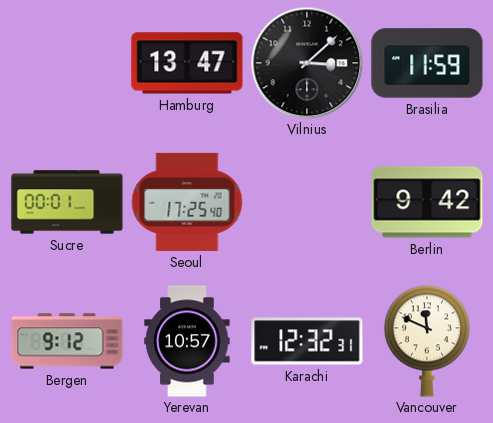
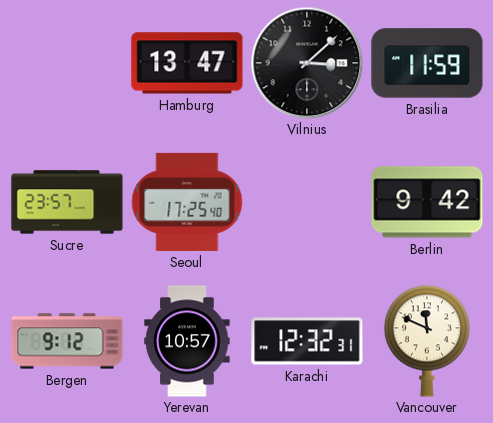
Sucre: 00:01 -> 23:57
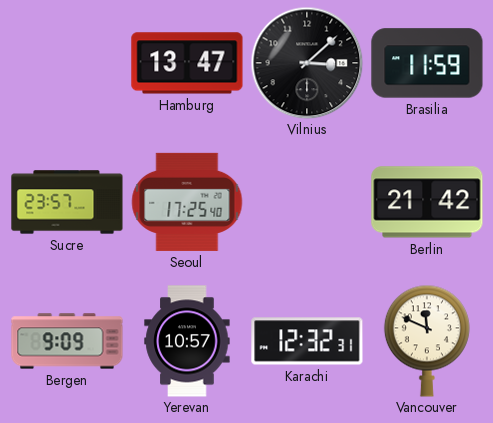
Berlin: 9:42 -> 21:42
Bergen: 9:12 -> 9:09
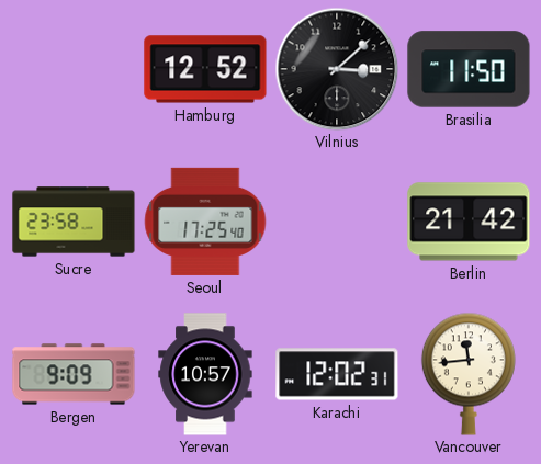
Hamburg: 13:47 -> 12:52
Brasilia: 11:59 -> 11:50
Sucre: 23:57 -> 23:58
Karachi: 12:32 -> 12:02
Vancouver: 11:49 -> 11:44
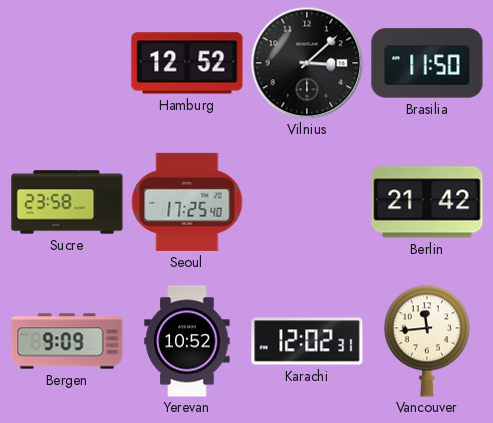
Yerevan: 10:57 -> 10:52
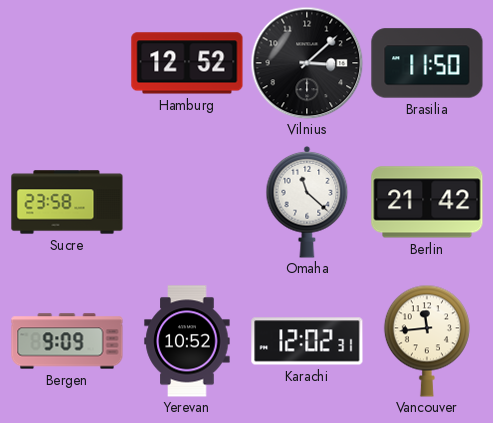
Seoul: 17:25 -> none
Omaha: none -> 11:22
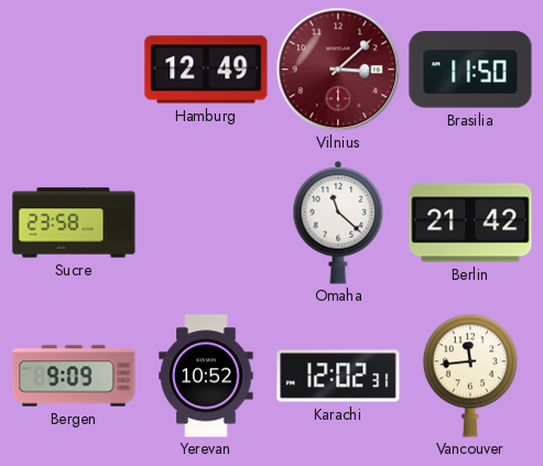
Hamburg: 12:52 -> 12:49
Vilnius dial: black -> burgundy
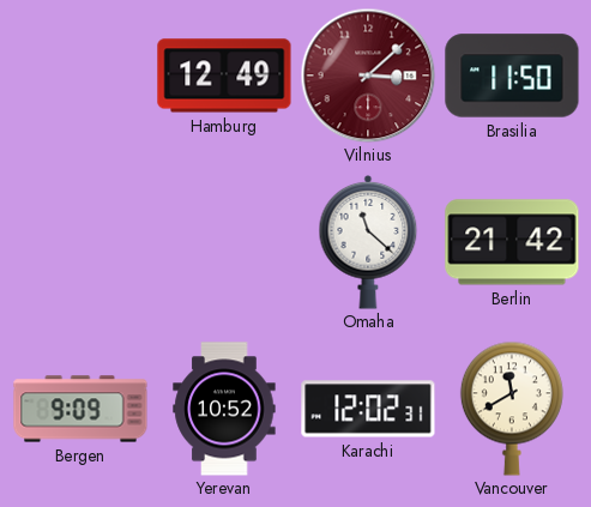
Sucre: 23:58 -> none
Vancouver: 11:44 -> 11:40
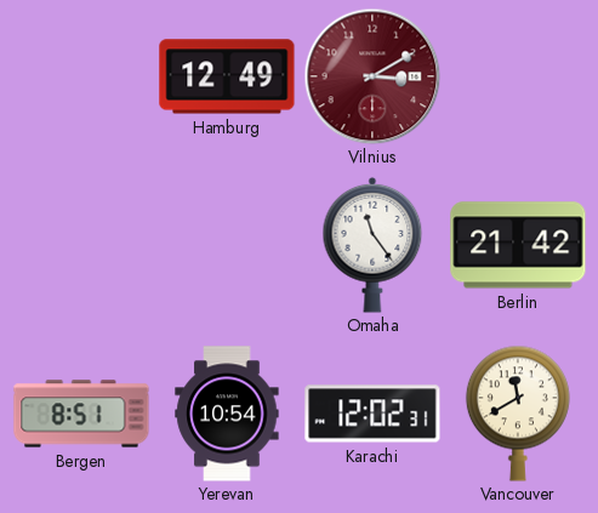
Vilnius: 3:08 -> 3:10
Brasilia: 11:50 -> none
Omaha: 11:22 -> 11:24
Bergen: 9:09 -> 8:51
Yerevan: 10:52 -> 10:54
